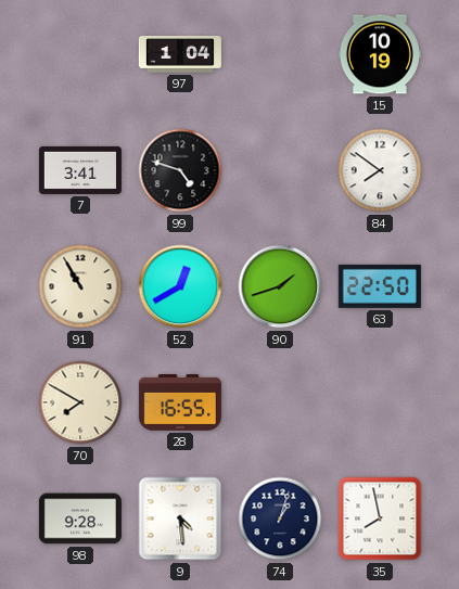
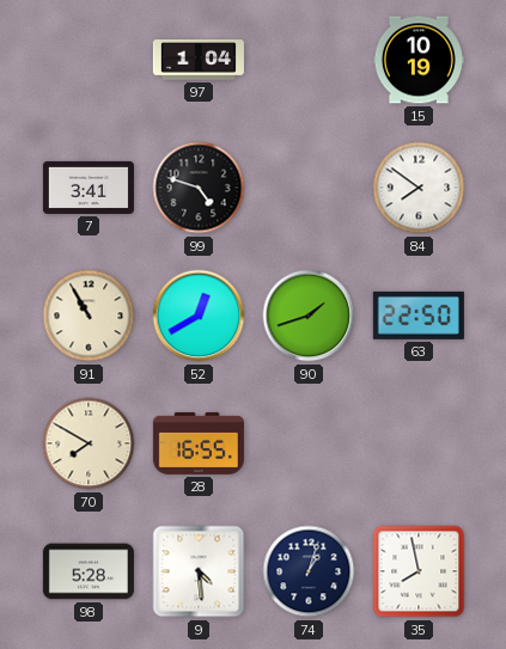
98: 9:28 -> 5:28
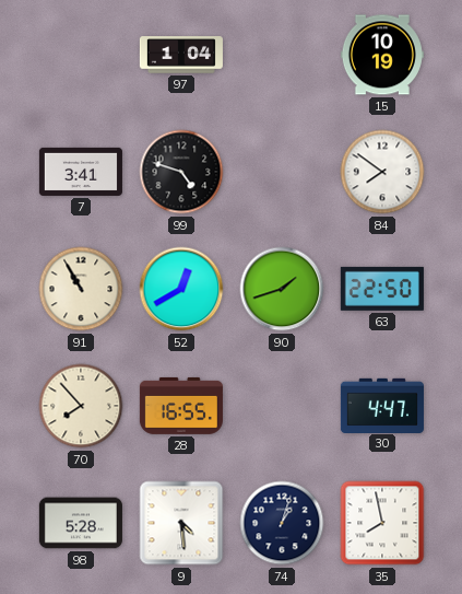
70: 7:50 -> 7:53
30: none -> 4:47
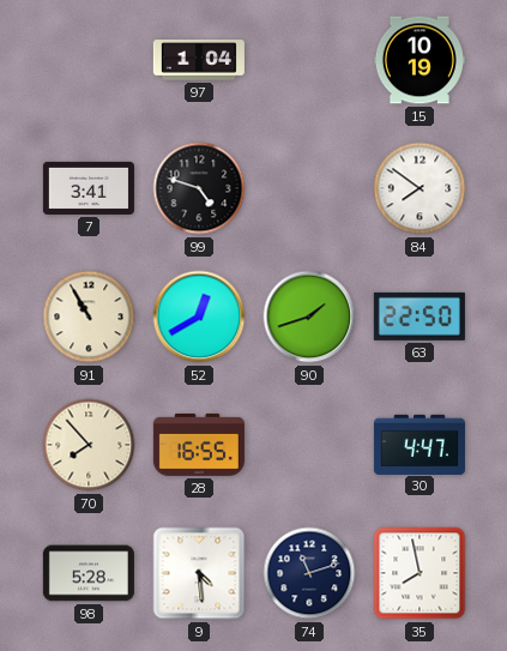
74: 1:03 -> 11:12
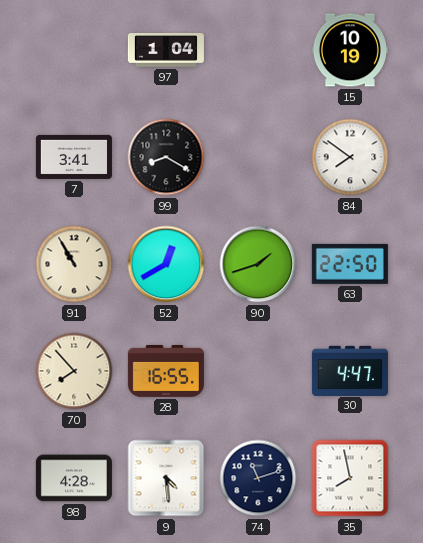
99: 4:48 -> 8:20
98: 5:28 -> 4:28
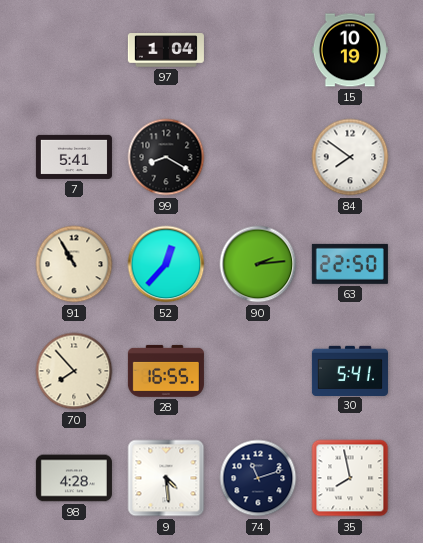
7: 3:41 -> 5:41
52: 12:40 -> 12:37
90: 1:42 -> 2:14
30: 4:47 -> 5:41
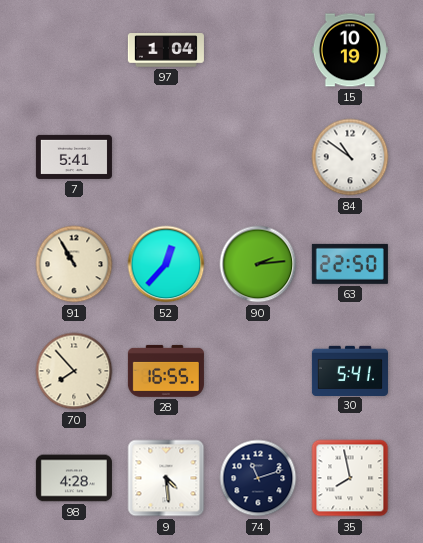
99: 8:20 -> none
84: 7:51 -> 10:51
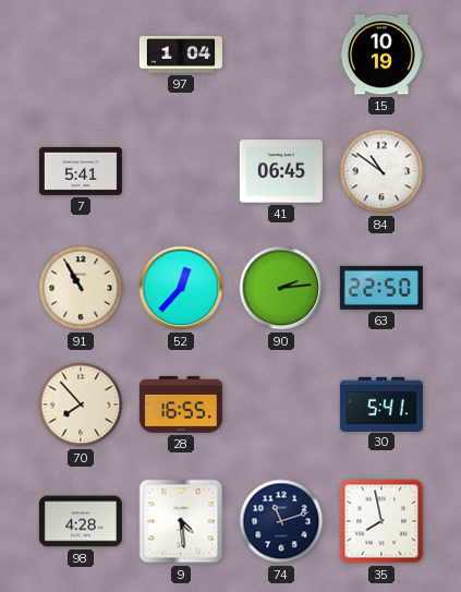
41: none -> 06:45
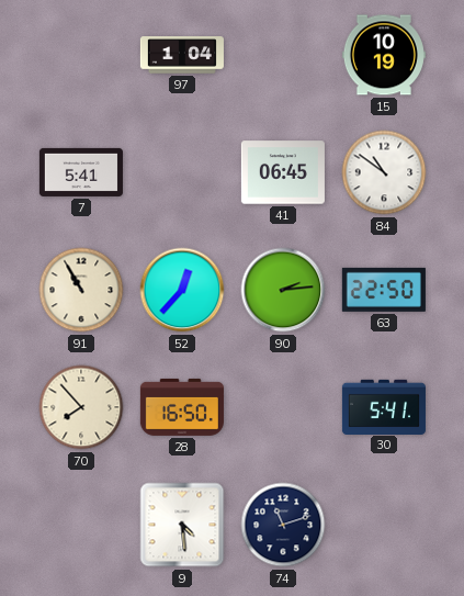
28: 16:55 -> 16:50
98: 4:28 -> none
35: 7:58 -> none
